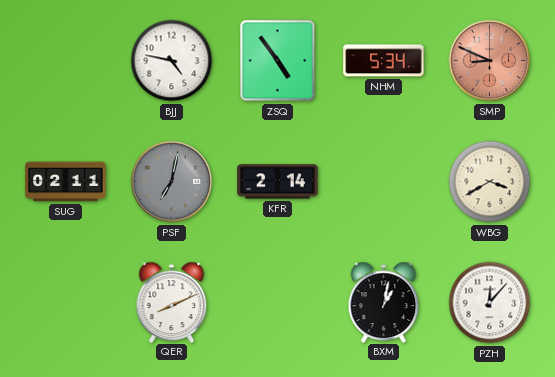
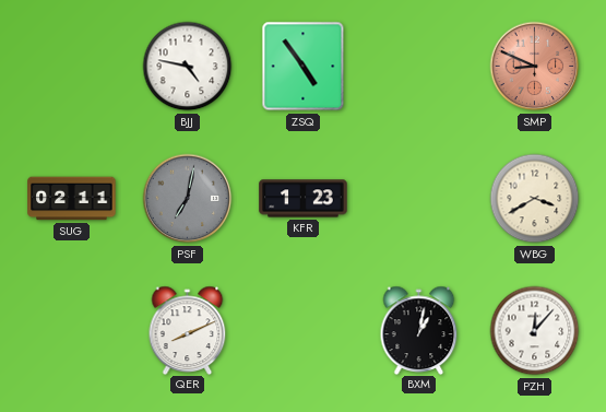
NHM: 5:34 -> none
KFR: 2:14 -> 1:23
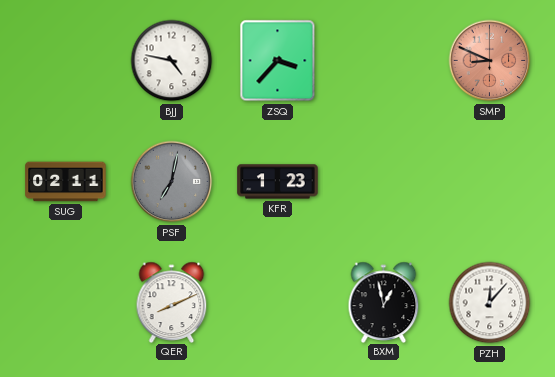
ZSQ: 4:54 -> 3:37
WBG: 3:40 -> none
BXM: 1:02 -> 12:58
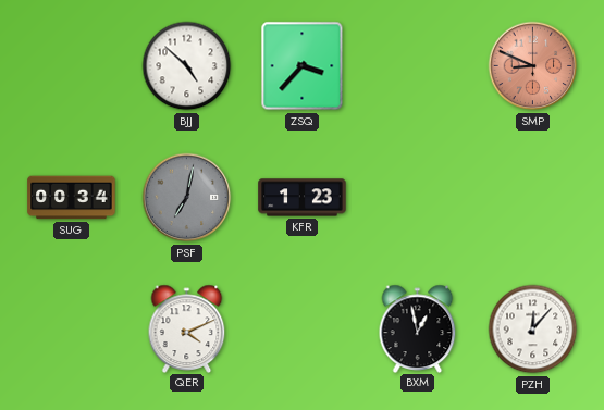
BJJ: 4:47 -> 4:52
SUG: 02:11 -> 00:34
QER: 8:11 -> 4:11
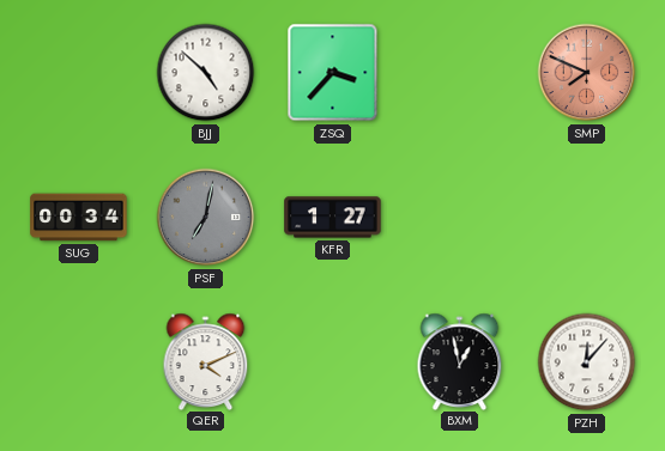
SMP: 8:49 -> 7:49
KFR: 1:23 -> 1:27
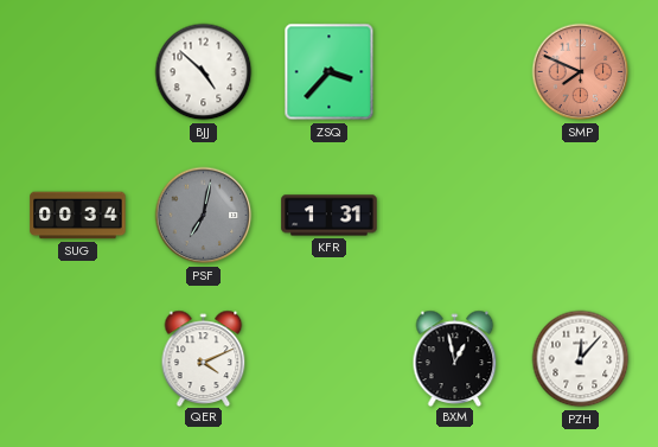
KFR: 1:27 -> 1:31
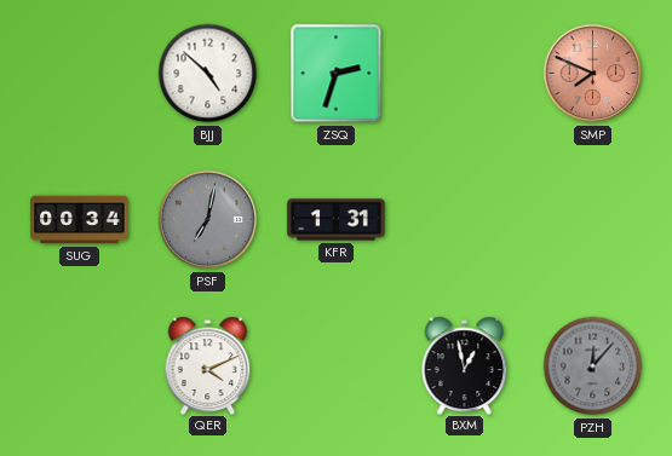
ZSQ: 3:37 -> 2:33
PZH dial: white -> grey
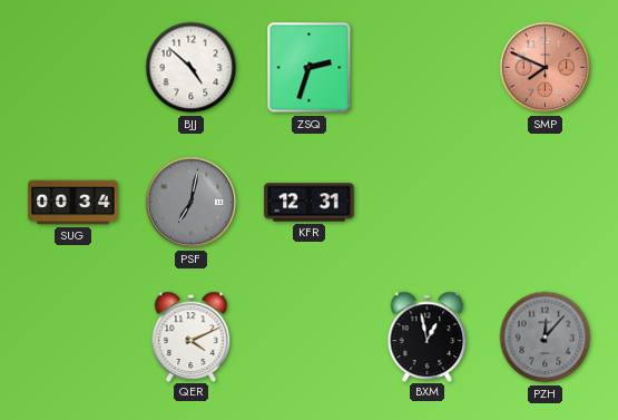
KFR: 1:31 -> 12:31
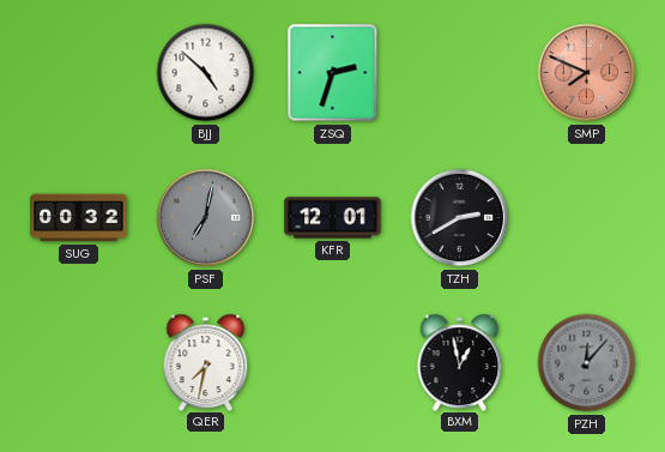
SUG: 00:34 -> 00:32
KFR: 12:31 -> 12:01
TZH: none -> 2:40
QER: 4:11 -> 7:32
